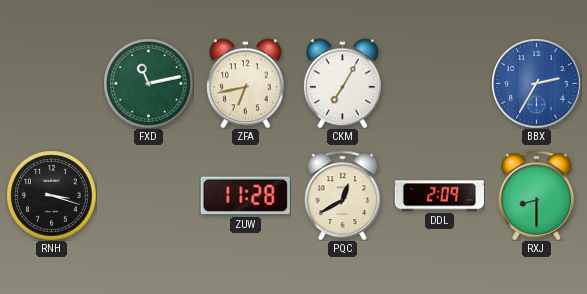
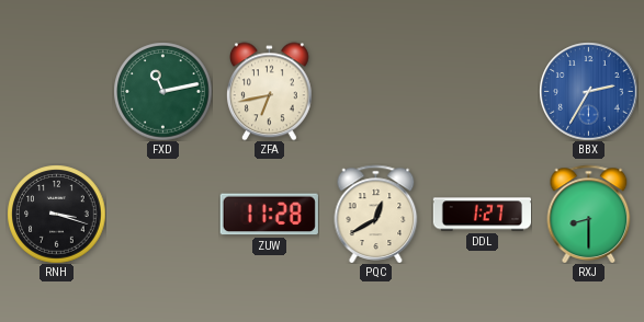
CKM: 7:05 -> none
DDL: 2:09 -> 1:27
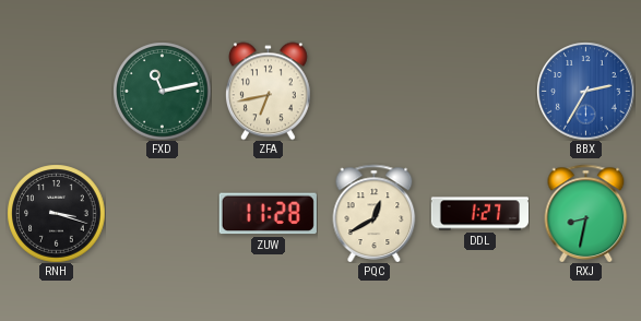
RXJ: 8:30 -> 8:32
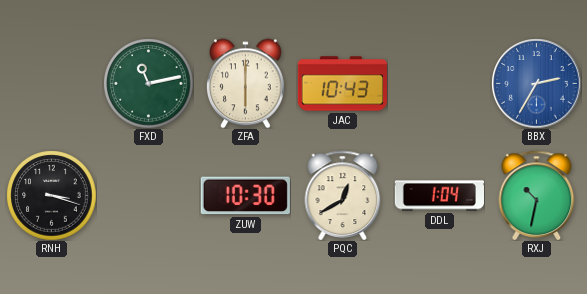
ZFA: 6:43 -> 6:00
JAC: none -> 10:43
ZUW: 11:28 -> 10:30
DDL: 1:27 -> 1:04
RXJ: 8:32 -> 10:32
